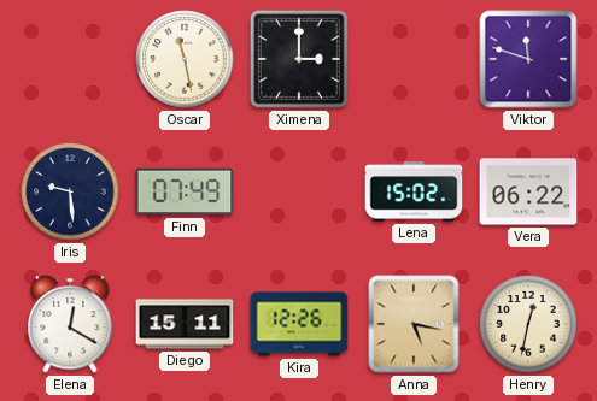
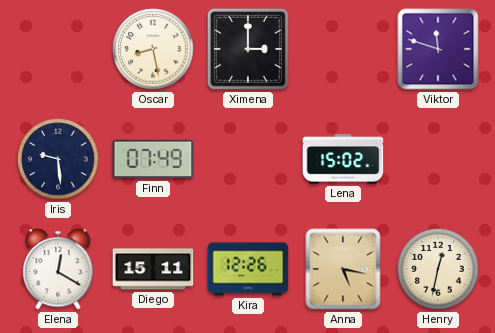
Oscar: 11:28 -> 8:28
Vera: 06:22 -> none
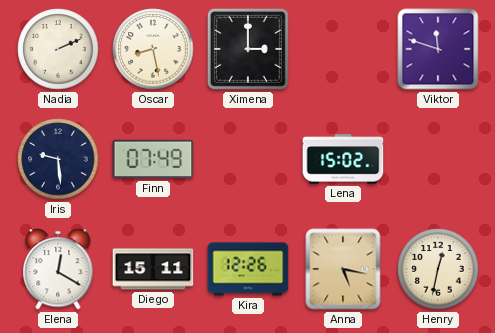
Nadia: none -> 2:11
